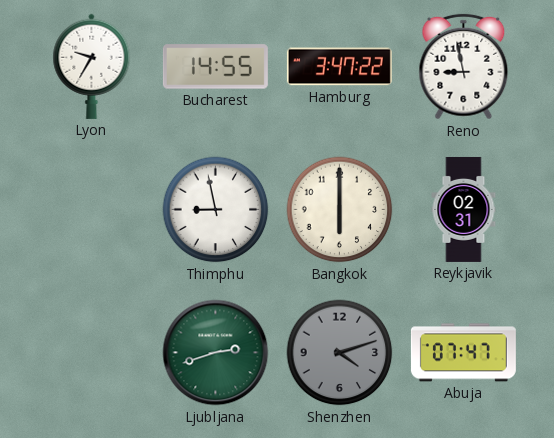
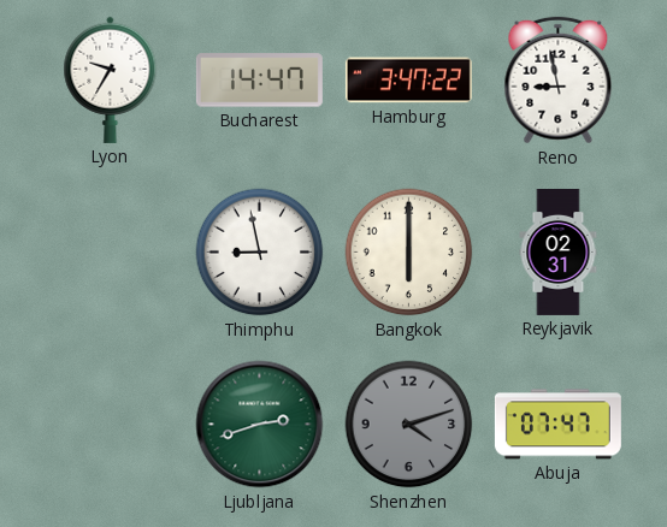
Bucharest: 14:55 -> 14:47
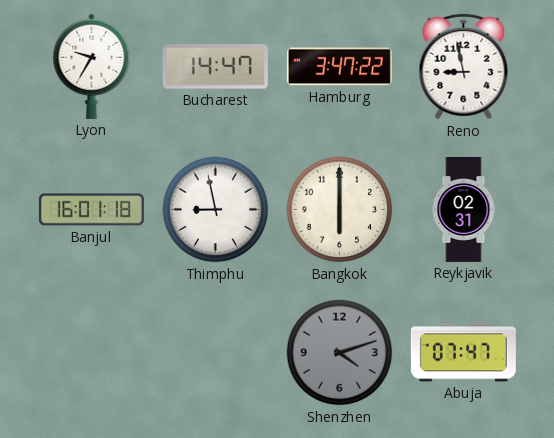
Banjul: none -> 16:01
Ljubljana: 2:42 -> none
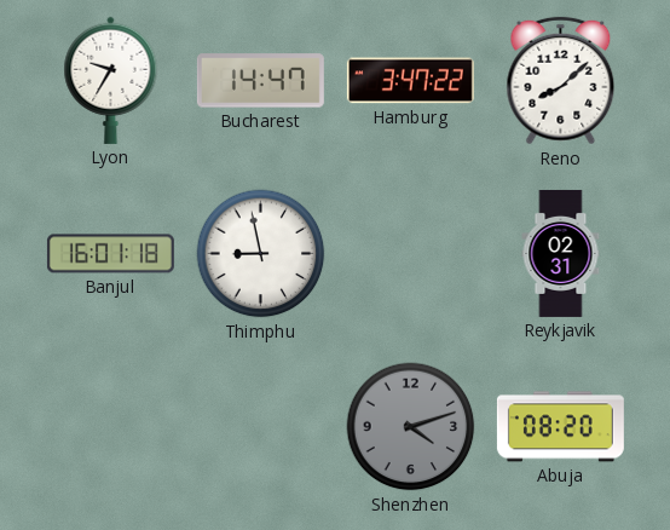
Reno: 8:58 -> 8:08
Bangkok: 6:00 -> none
Abuja: 07:47 -> 08:20
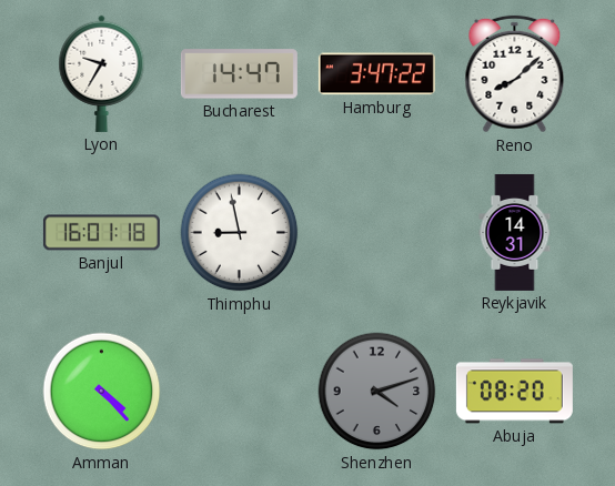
Reykjavik: 02:31 -> 14:31
Amman: none -> 4:23
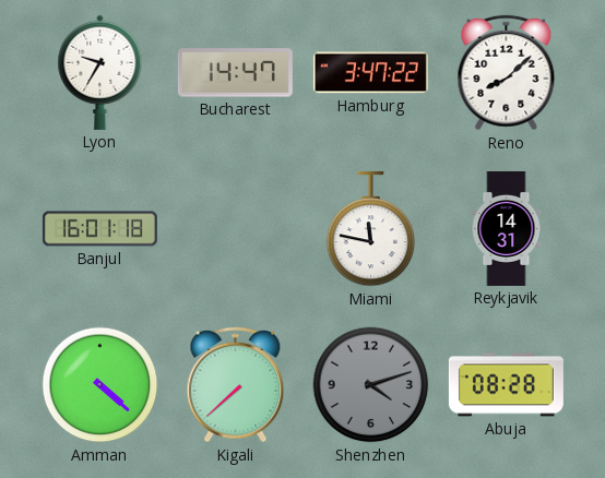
Thimphu: 8:58 -> none
Miami: none -> 11:47
Amman: 4:23 -> 4:22
Kigali: none -> 7:38
Abuja: 08:20 -> 08:28
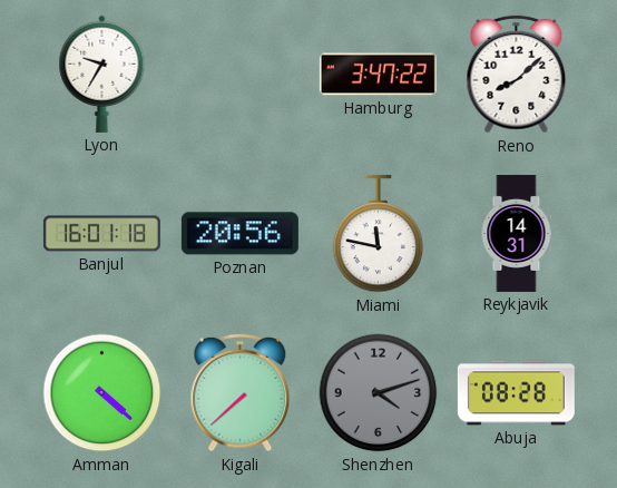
Bucharest: 14:47 -> none
Poznan: none -> 20:56
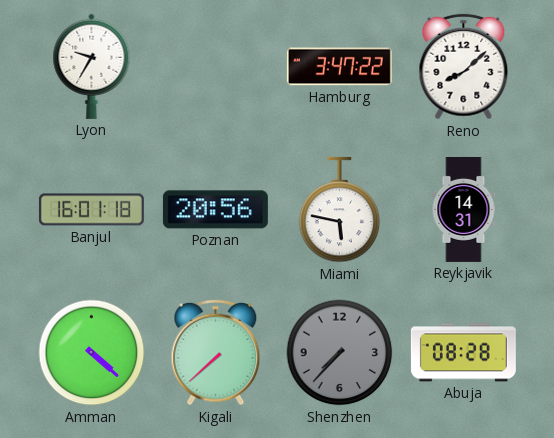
Miami: 11:47 -> 5:47
Shenzhen: 4:12 -> 7:37
